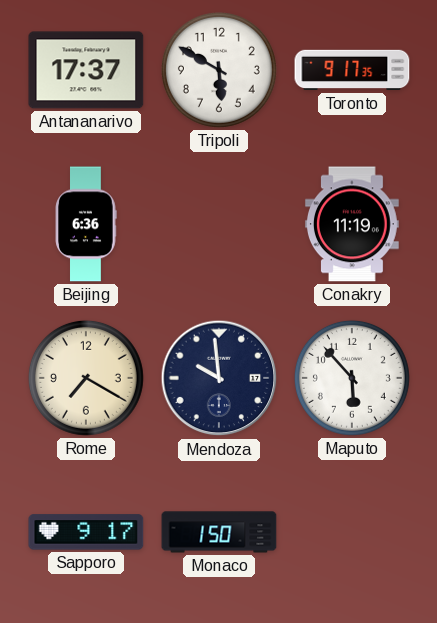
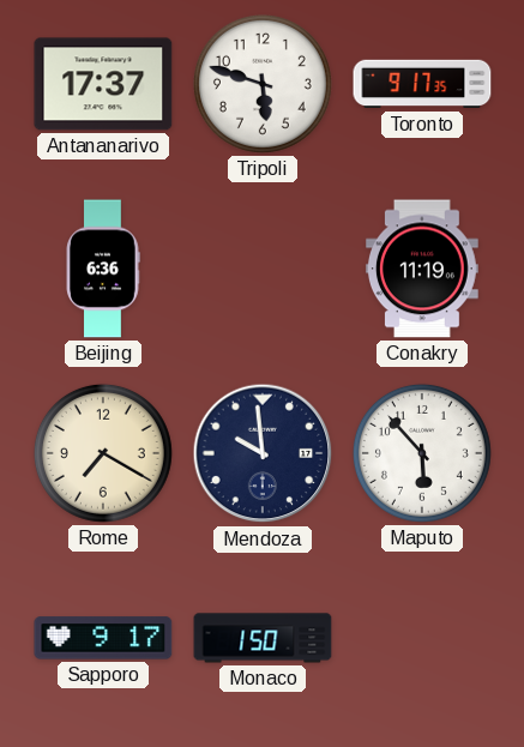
Tripoli: 5:50 -> 5:48
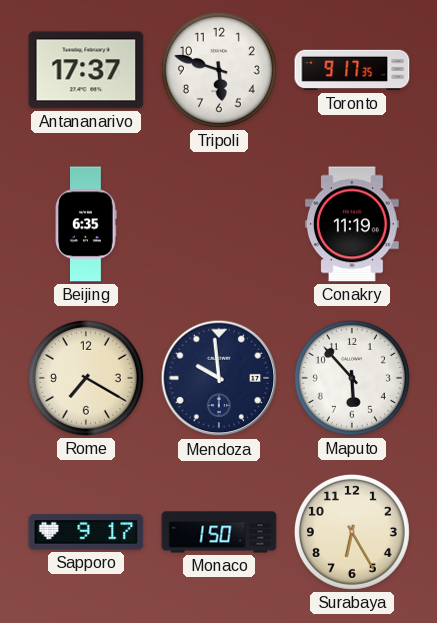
Beijing: 6:36 -> 6:35
Surabaya: none -> 6:25
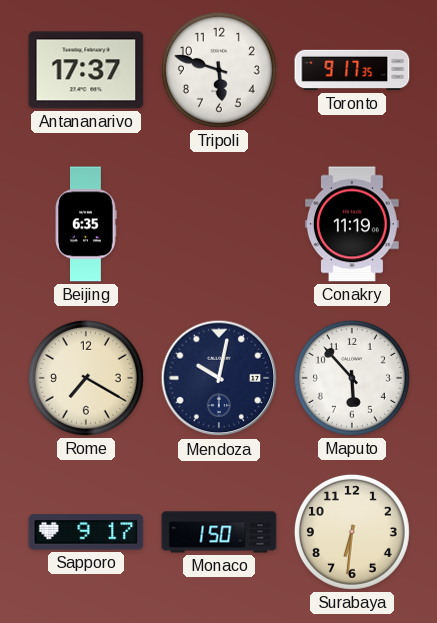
Mendoza: 9:59 -> 10:02
Surabaya: 6:25 -> 6:31
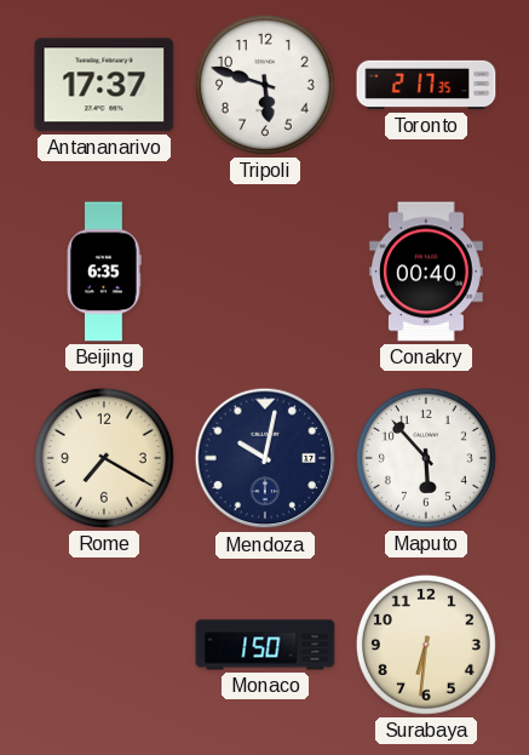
Toronto: 9:17 -> 2:17
Conakry: 11:19 -> 00:40
Sapporo: 9:17 -> none
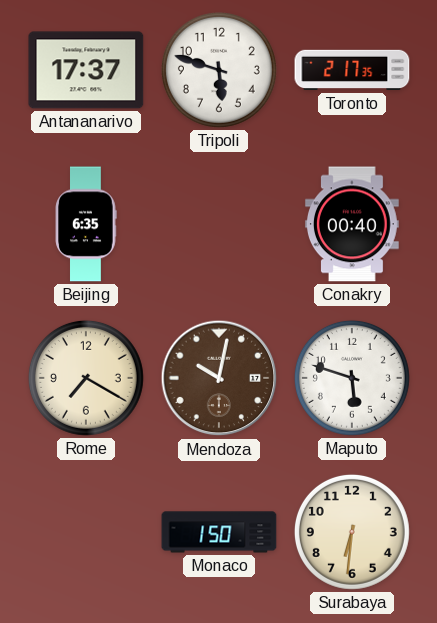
Mendoza dial: navy -> brown
Maputo: 5:53 -> 5:48
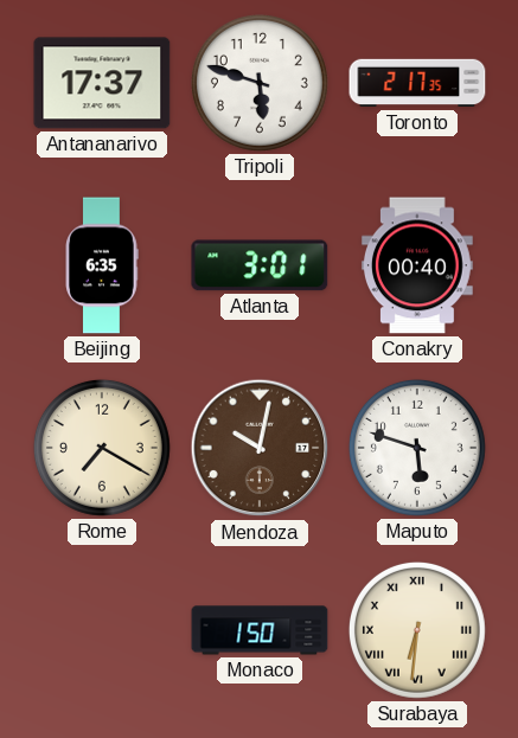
Atlanta: none -> 3:01
Surabaya numerals: Arabic -> Roman
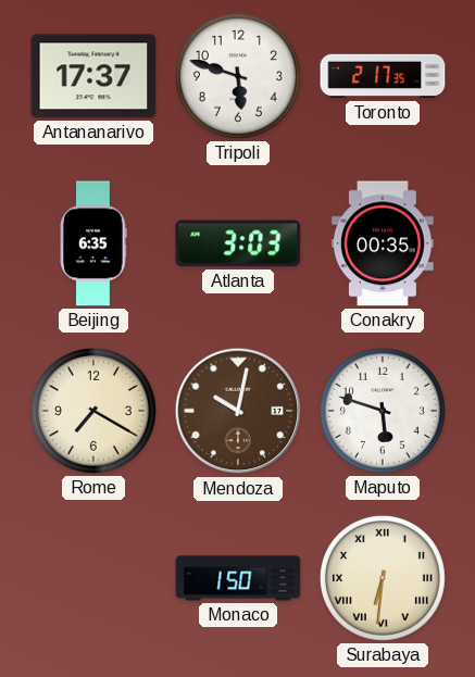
Atlanta: 3:01 -> 3:03
Conakry: 00:40 -> 00:35
